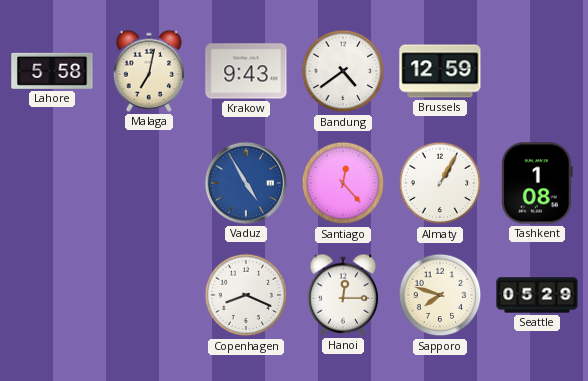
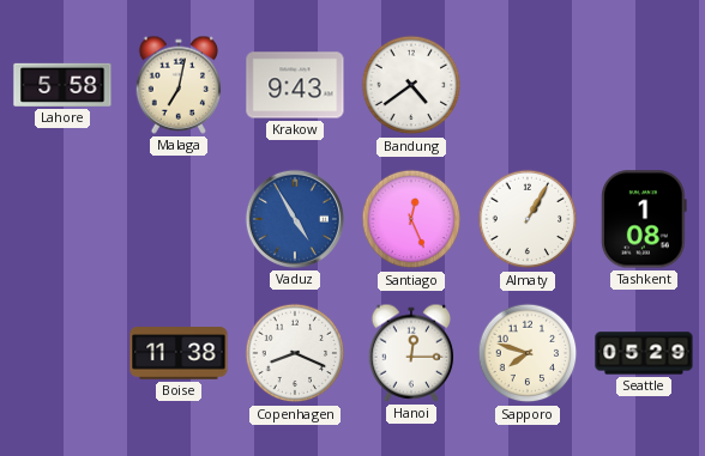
Brussels: 12:59 -> none
Santiago: 12:23 -> 12:26
Boise: none -> 11:38
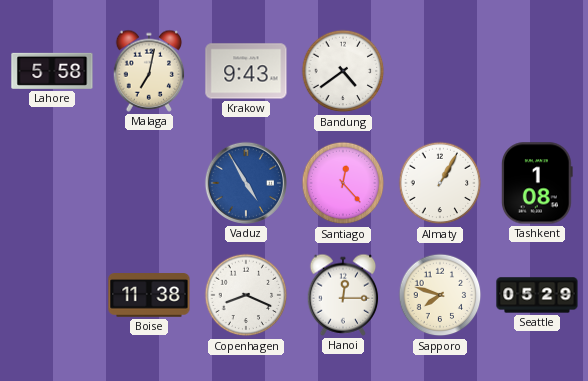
Santiago: 12:26 -> 12:23
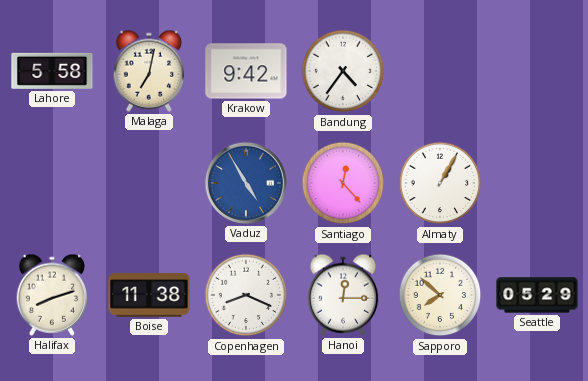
Krakow: 9:43 -> 9:42
Bandung: 4:39 -> 4:36
Tashkent: 1:08 -> none
Halifax: none -> 8:12
Sapporo: 7:48 -> 7:52
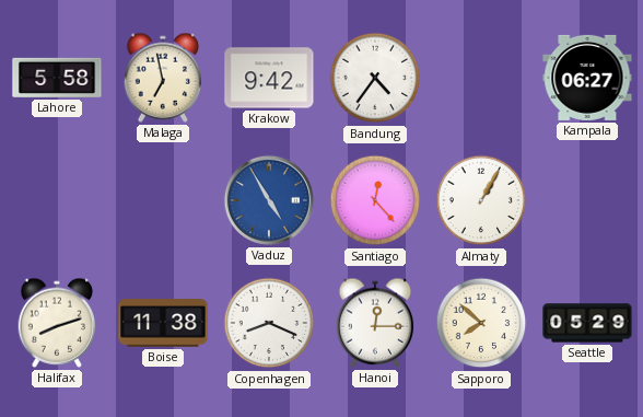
Malaga: 7:02 -> 6:58
Kampala: none -> 06:27
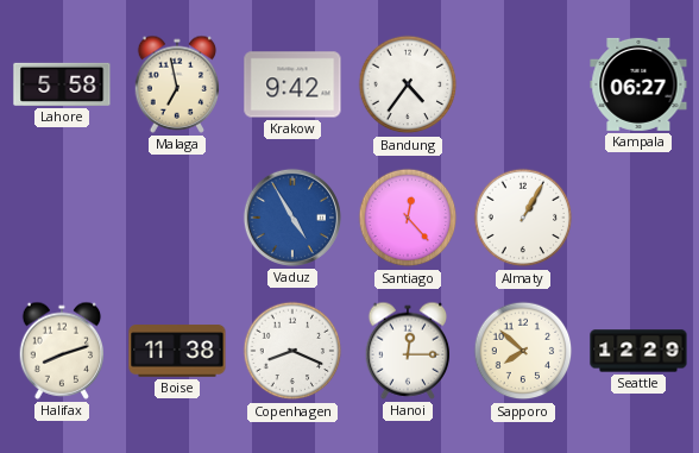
Seattle: 05:29 -> 12:29
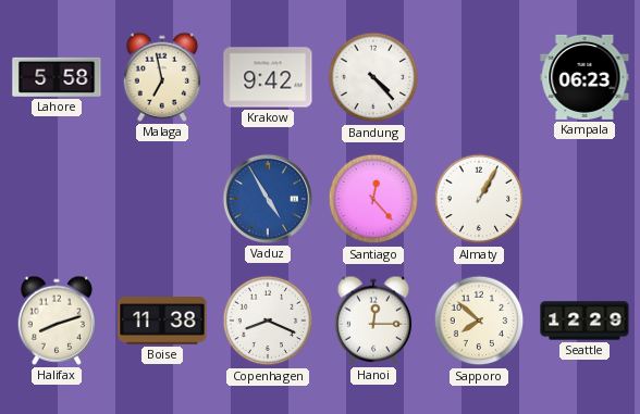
Bandung: 4:36 -> 4:23
Kampala: 06:27 -> 06:23
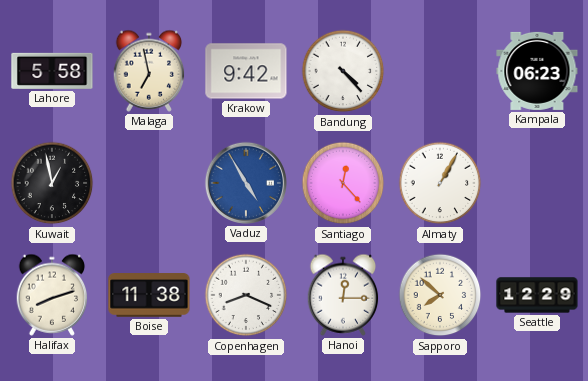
Kuwait: none -> 12:58
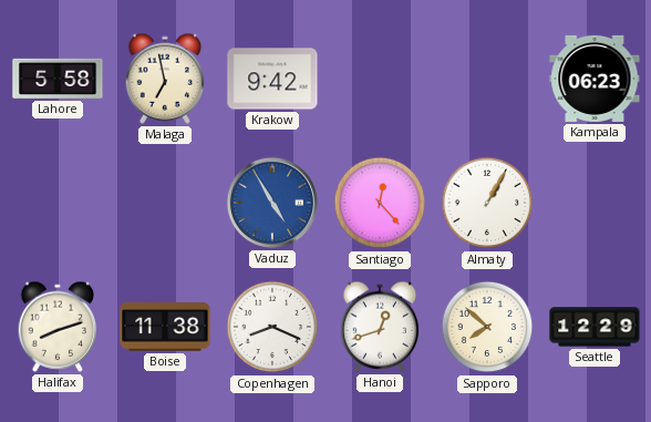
Bandung: 4:23 -> none
Kuwait: 12:58 -> none
Hanoi: 12:15 -> 12:42
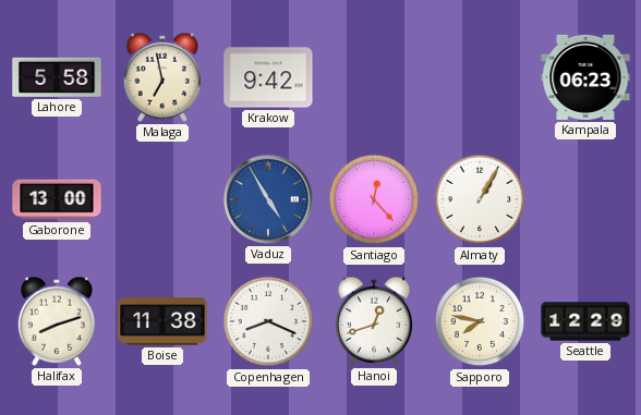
Gaborone: none -> 13:00
Sapporo: 7:52 -> 7:47
